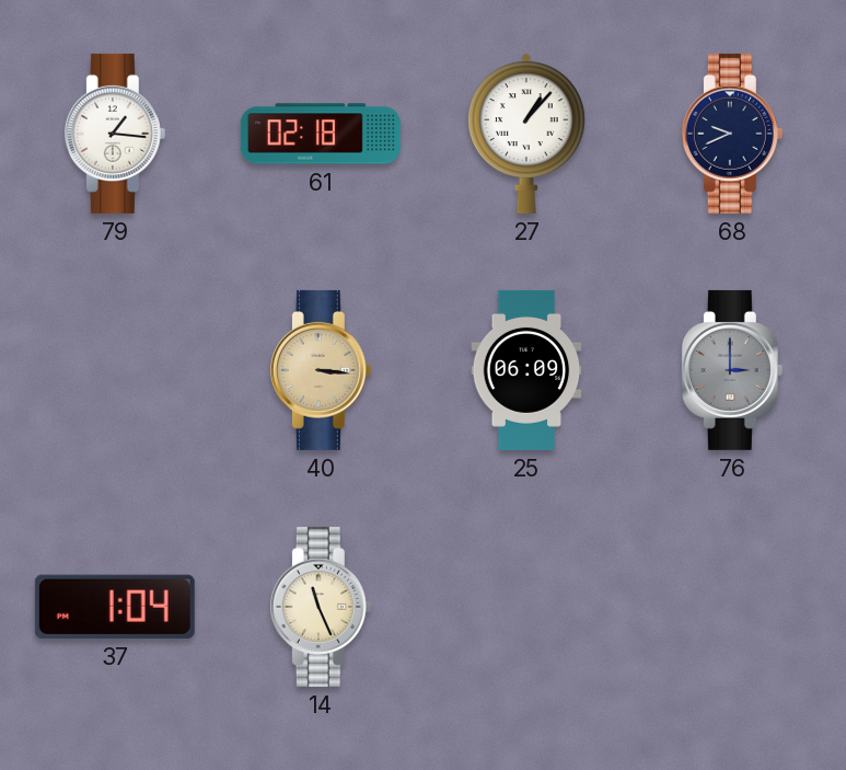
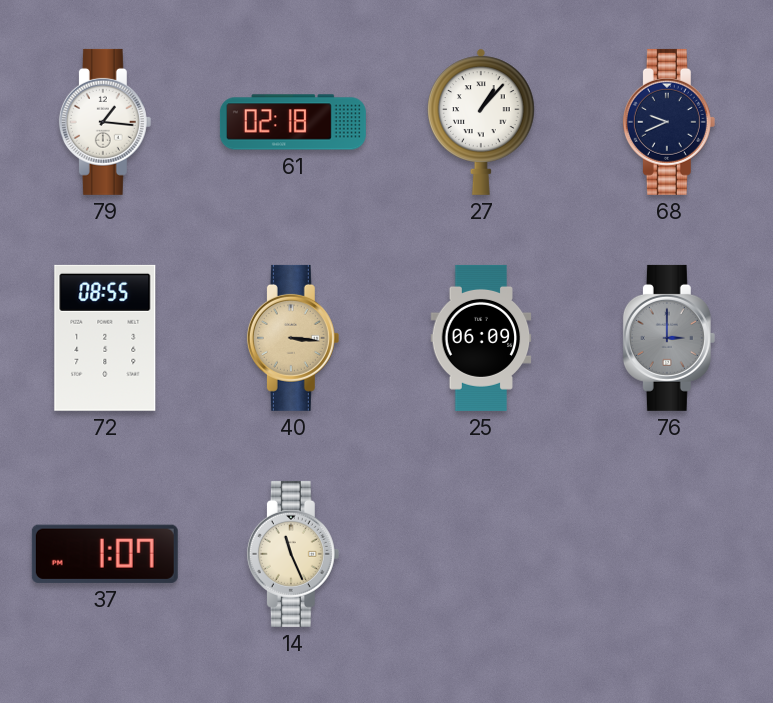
72: none -> 08:55
37: 1:04 -> 1:07
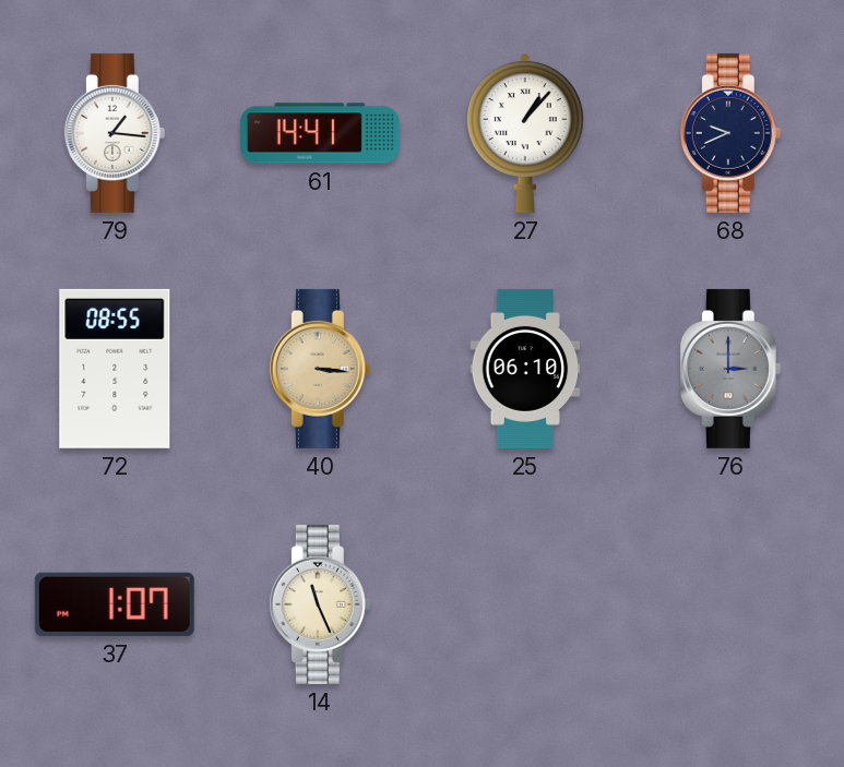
61: 02:18 -> 14:41
25: 06:09 -> 06:10
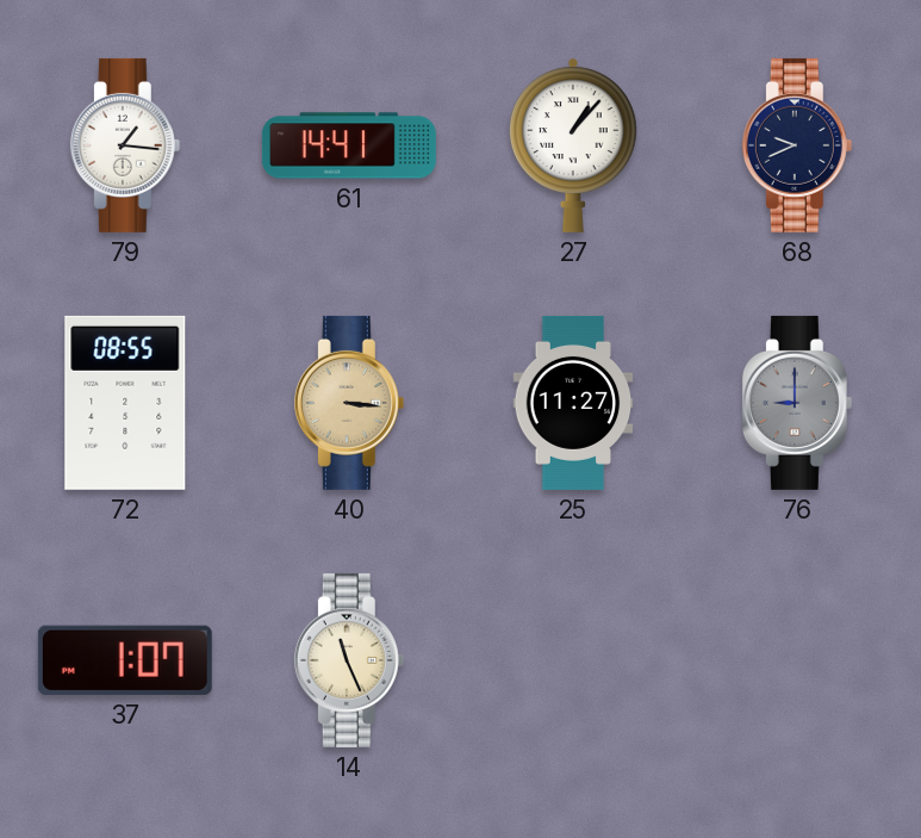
25: 06:10 -> 11:27
76: 3:00 -> 9:00
